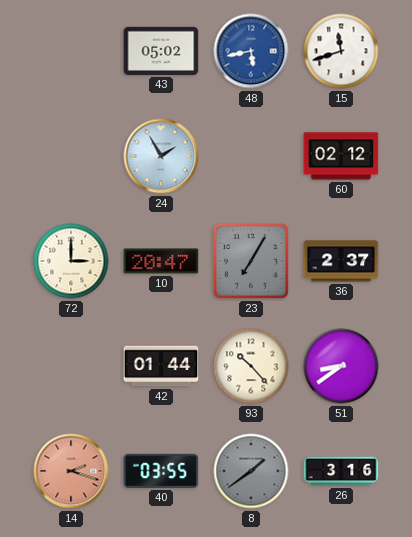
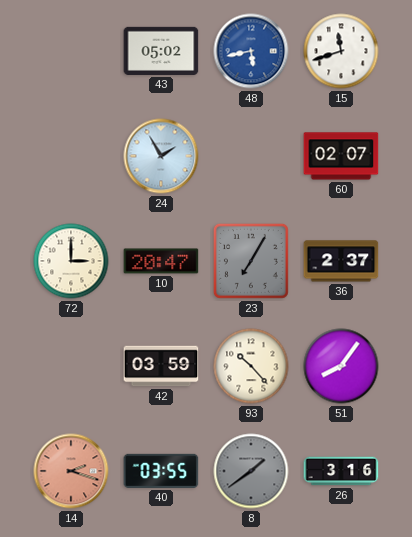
60: 02:12 -> 02:07
42: 01:44 -> 03:59
51: 8:39 -> 8:06
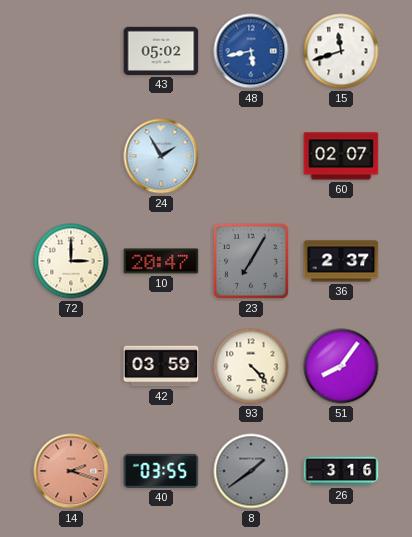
93: 10:23 -> 4:23
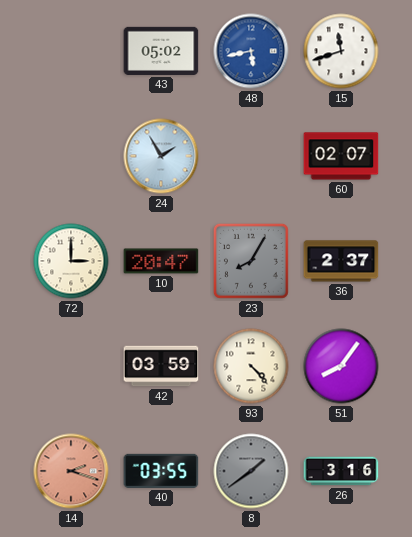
23: 7:05 -> 8:05
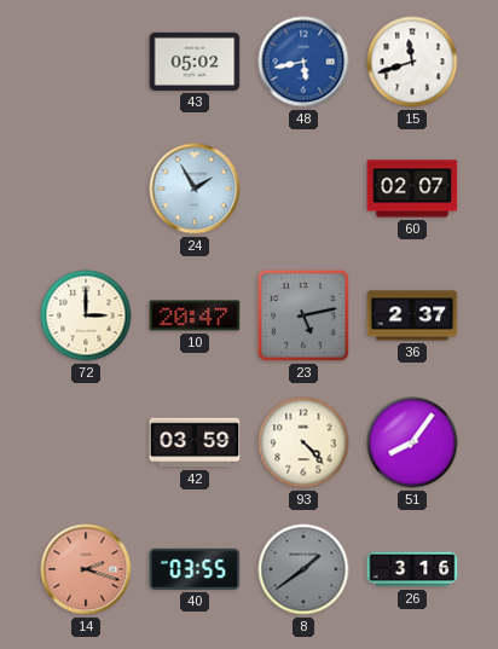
23: 8:05 -> 5:13
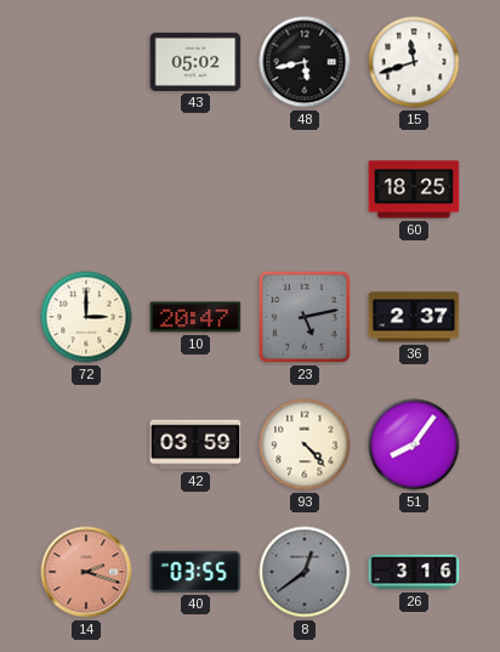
48 dial: blue -> black
24: 1:55 -> none
60: 02:07 -> 18:25
8: 1:39 -> 12:39
